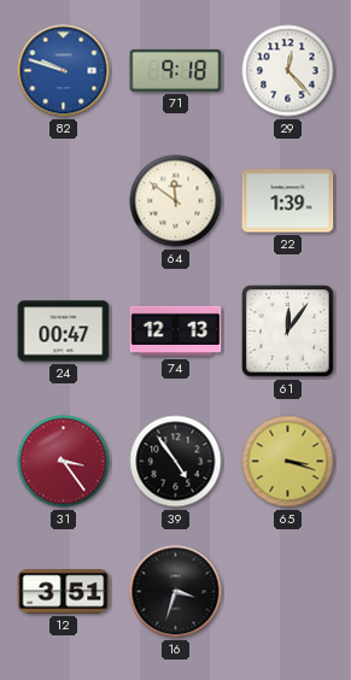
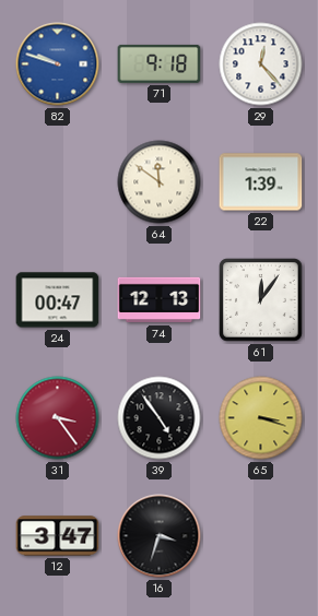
12: 3:51 -> 3:47
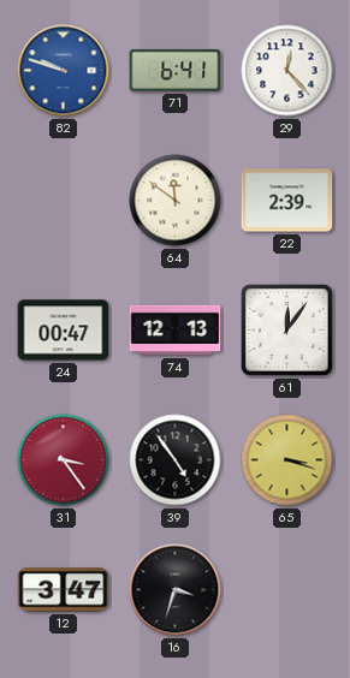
71: 9:18 -> 6:41
22: 1:39 -> 2:39
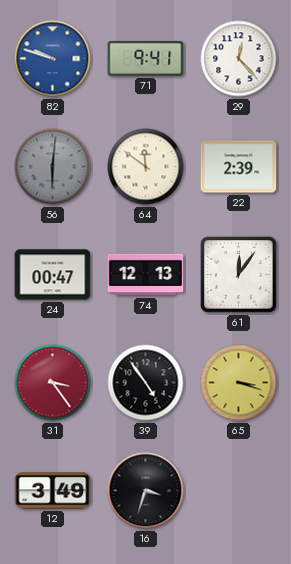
71: 6:41 -> 9:41
56: none -> 6:01
12: 3:47 -> 3:49
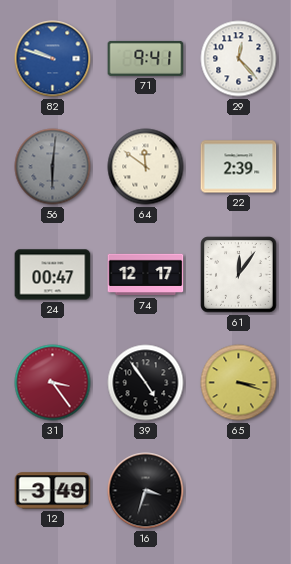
74: 12:13 -> 12:17
